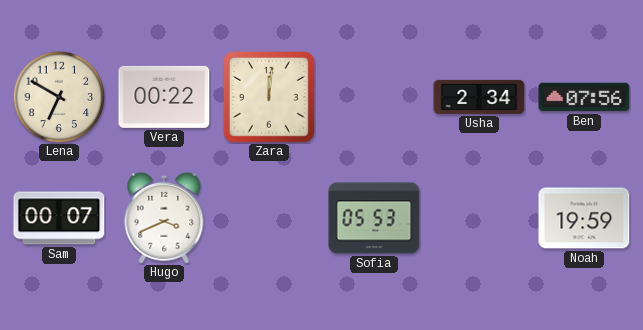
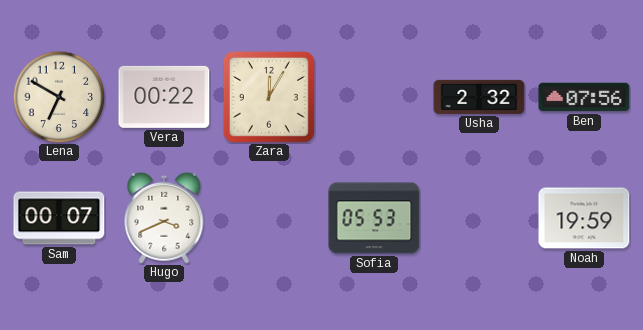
Zara: 12:01 -> 12:05
Usha: 2:34 -> 2:32
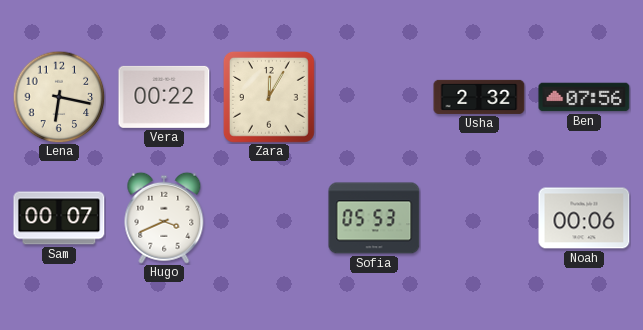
Lena: 6:50 -> 6:17
Noah: 19:59 -> 00:06
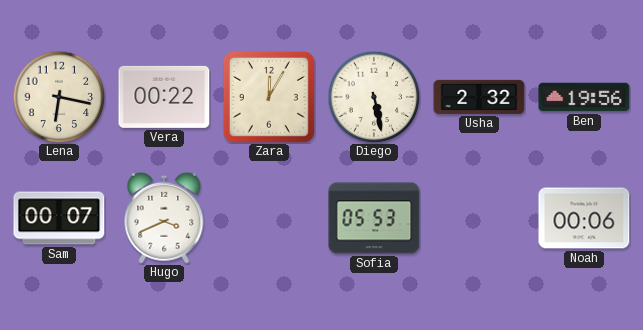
Diego: none -> 5:28
Ben: 07:56 -> 19:56
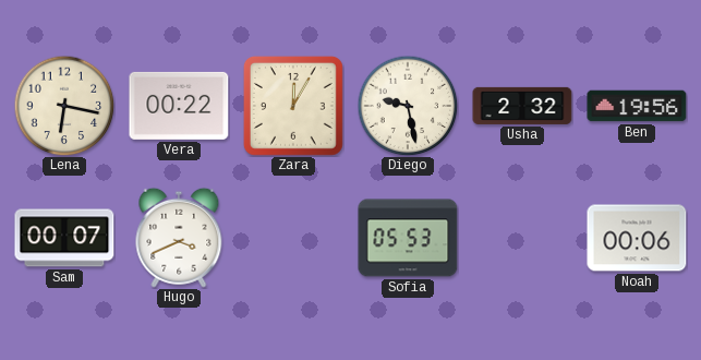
Diego: 5:28 -> 9:28
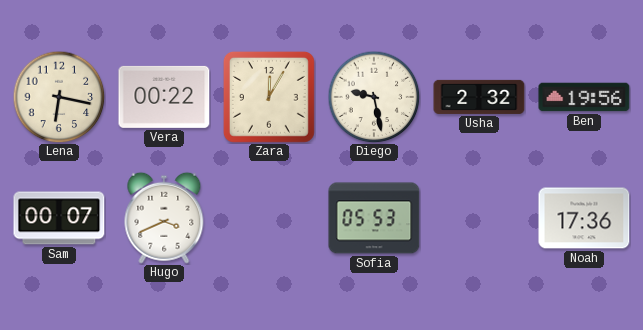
Noah: 00:06 -> 17:36
